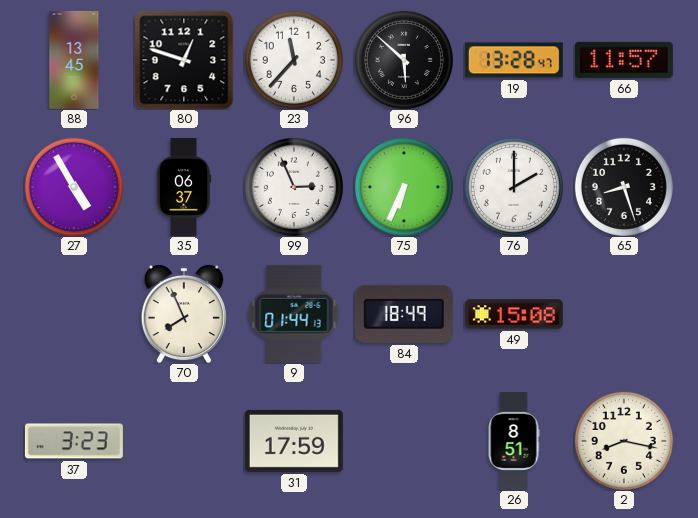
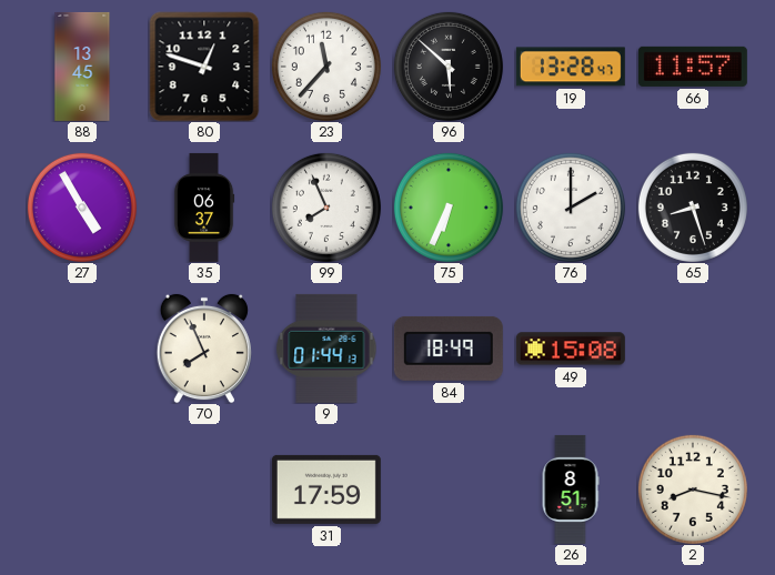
99: 2:56 -> 7:56
37: 3:23 -> none
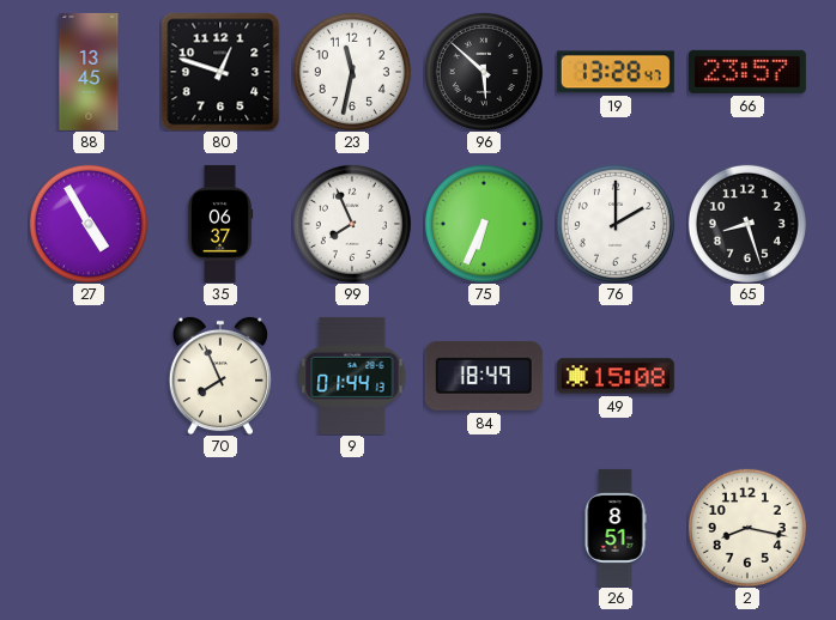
23: 11:37 -> 11:32
66: 11:57 -> 23:57
31: 17:59 -> none
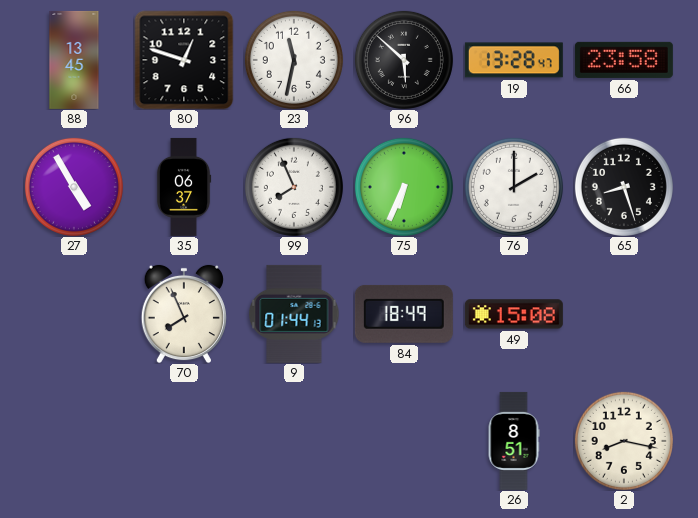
66: 23:57 -> 23:58
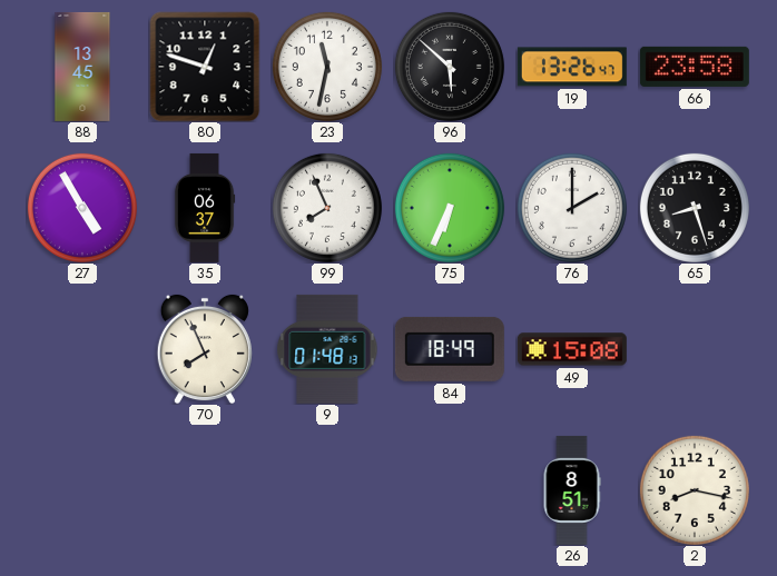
19: 13:28 -> 13:26
9: 01:44 -> 01:48
